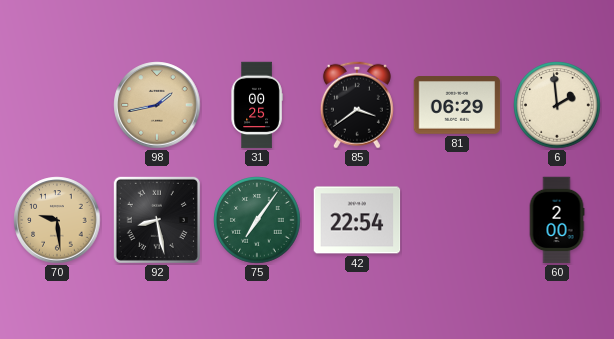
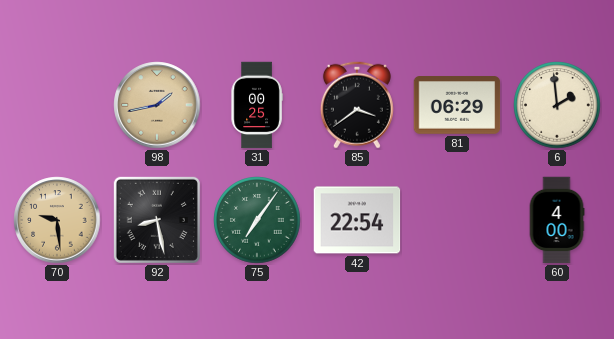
60: 2:00 -> 4:00
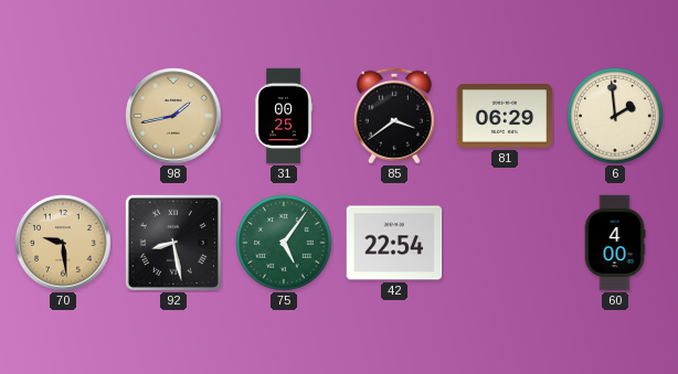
75: 7:06 -> 5:06
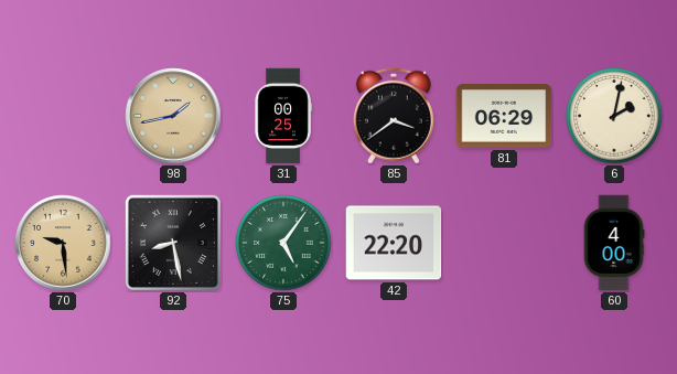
6: 1:59 -> 2:02
42: 22:54 -> 22:20
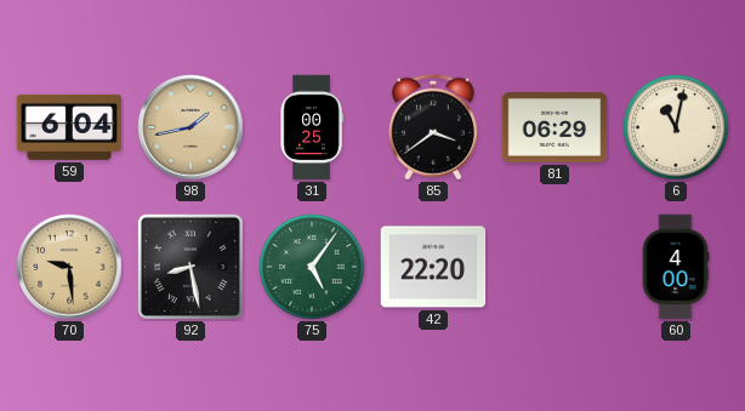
59: none -> 6:04
6: 2:02 -> 11:02
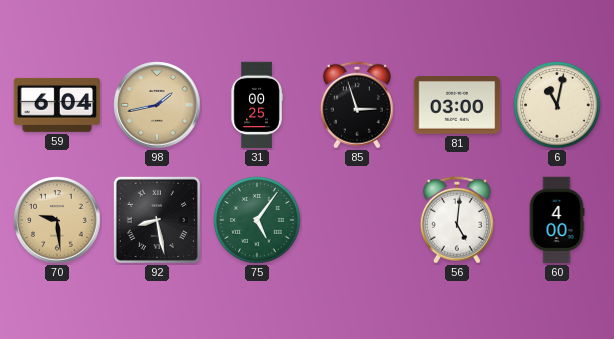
85: 3:39 -> 2:57
81: 06:29 -> 03:00
42: 22:20 -> none
56: none -> 5:01
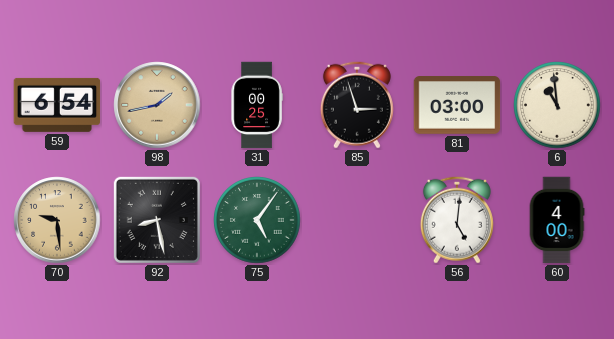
59: 6:04 -> 6:54
6: 11:02 -> 10:59
